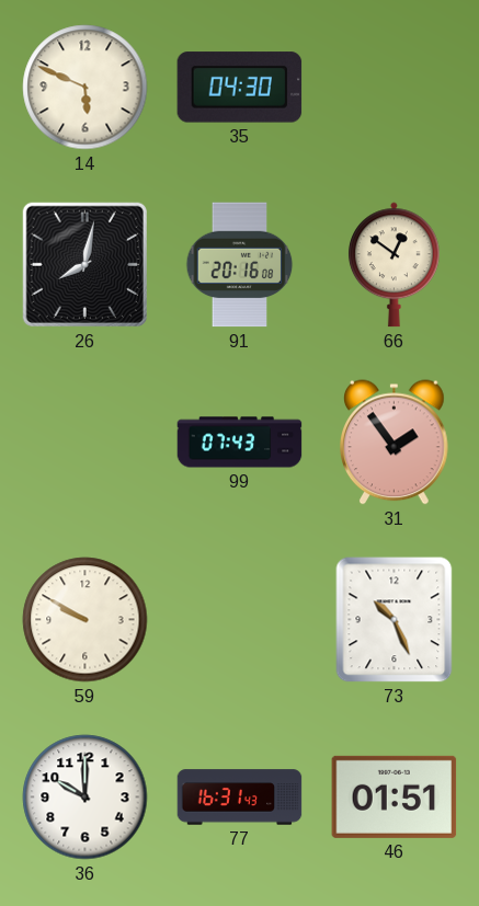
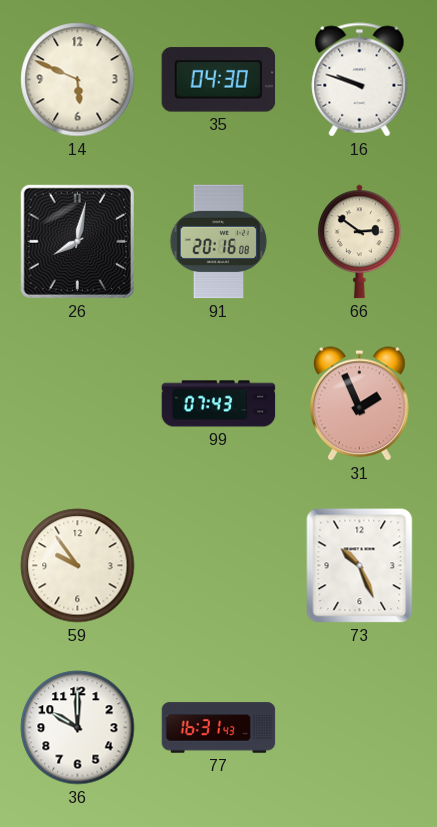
16: none -> 9:48
66: 12:51 -> 2:51
31: 1:54 -> 1:56
59: 9:50 -> 9:54
46: 01:51 -> none
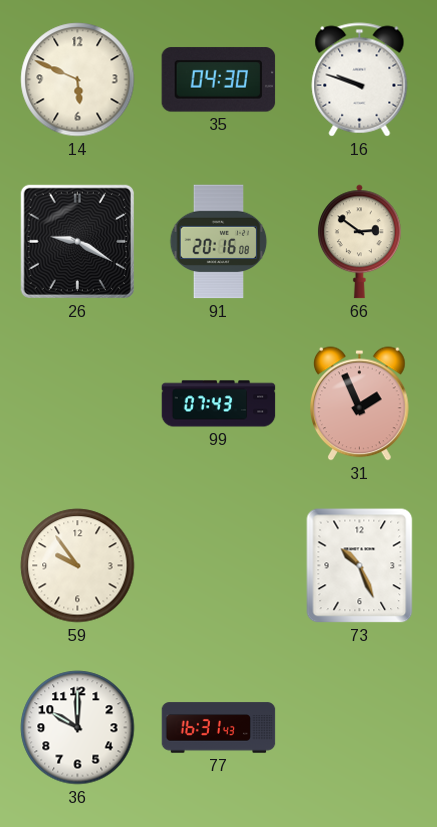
26: 8:02 -> 9:20
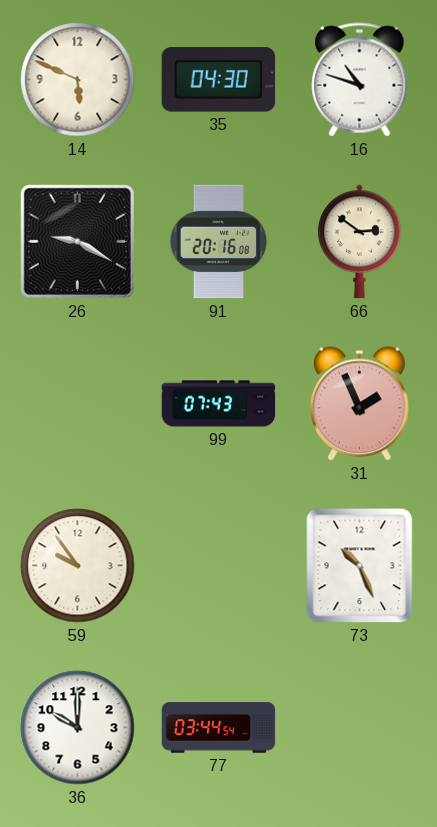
16: 9:48 -> 10:48
77: 16:31 -> 03:44
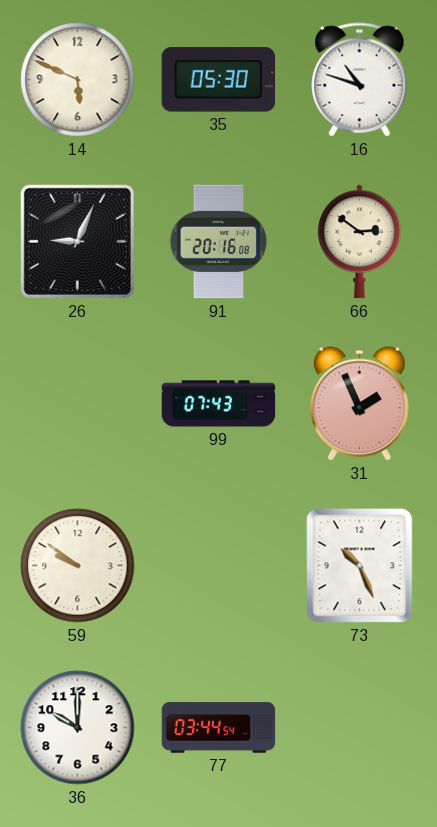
35: 04:30 -> 05:30
26: 9:20 -> 9:04
59: 9:54 -> 9:51
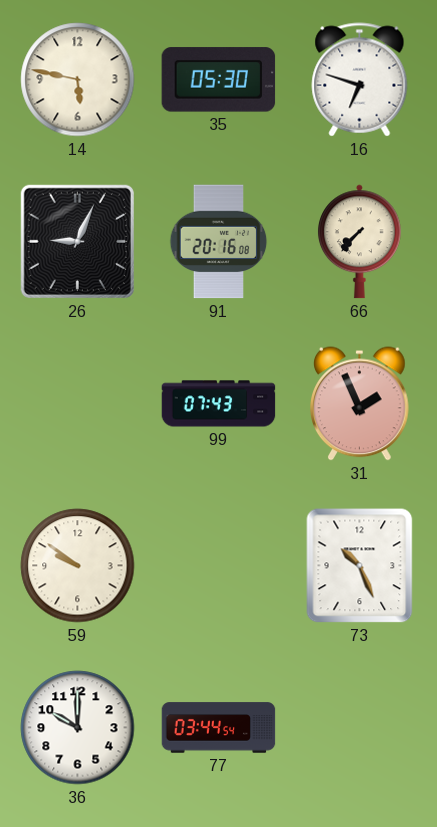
14: 5:49 -> 5:47
16: 10:48 -> 6:48
66: 2:51 -> 7:37
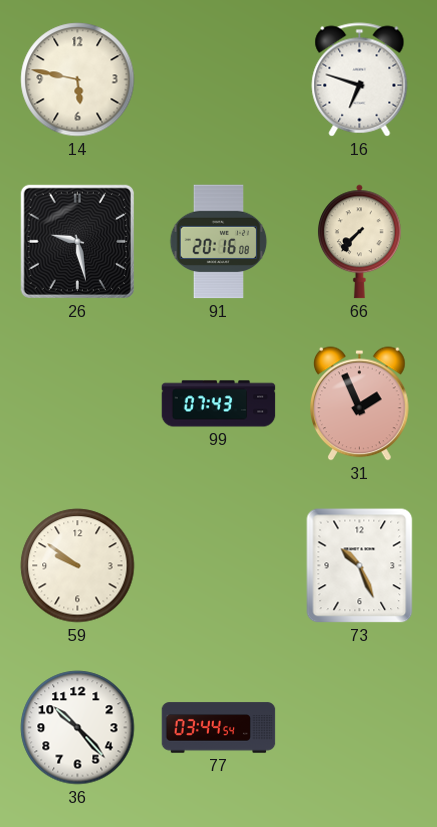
35: 05:30 -> none
26: 9:04 -> 9:28
36: 10:00 -> 10:23
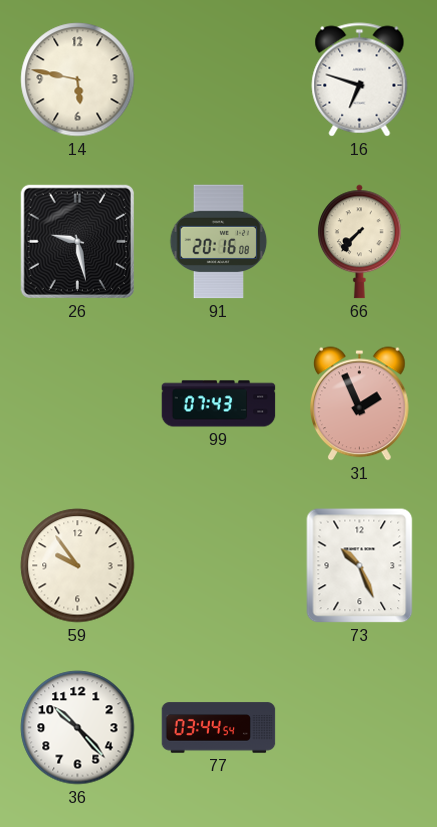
59: 9:51 -> 9:54
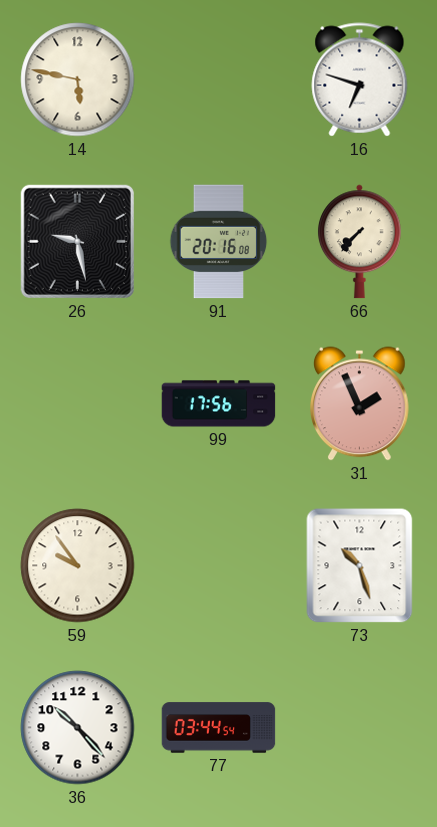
99: 07:43 -> 17:56
73: 10:26 -> 10:27
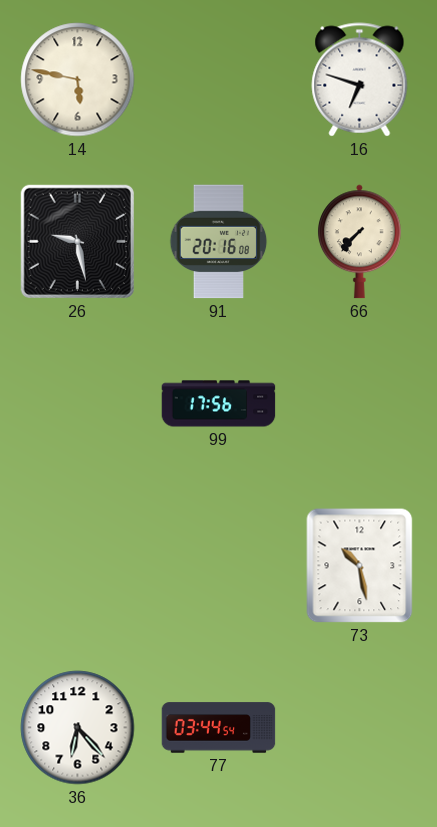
31: 1:56 -> none
59: 9:54 -> none
73: 10:27 -> 10:28
36: 10:23 -> 6:23
